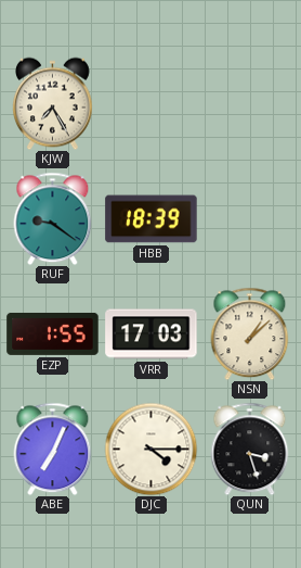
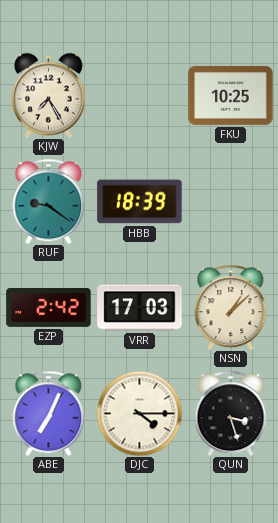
FKU: none -> 10:25
EZP: 1:55 -> 2:42
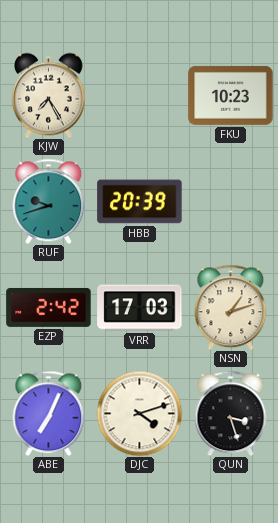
FKU: 10:25 -> 10:23
RUF: 9:21 -> 9:42
HBB: 18:39 -> 20:39
NSN: 1:08 -> 1:12
DJC: 4:15 -> 4:12
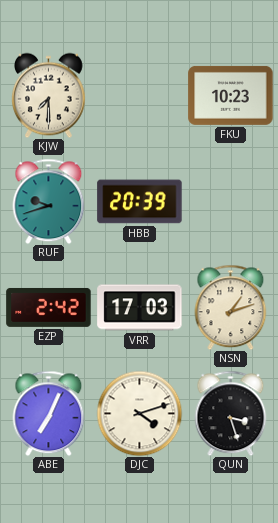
KJW: 7:25 -> 7:30
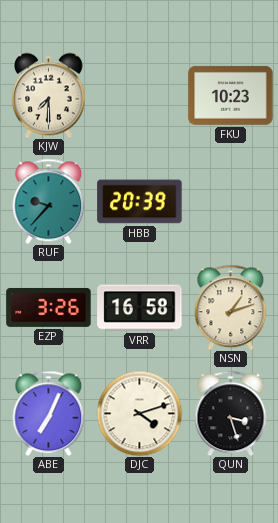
RUF: 9:42 -> 9:37
EZP: 2:42 -> 3:26
VRR: 17:03 -> 16:58
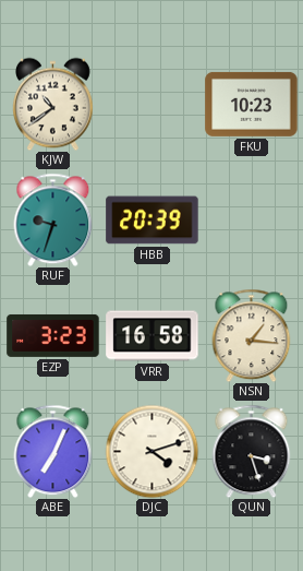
KJW: 7:30 -> 10:39
RUF: 9:37 -> 9:33
EZP: 3:26 -> 3:23
NSN: 1:12 -> 1:16
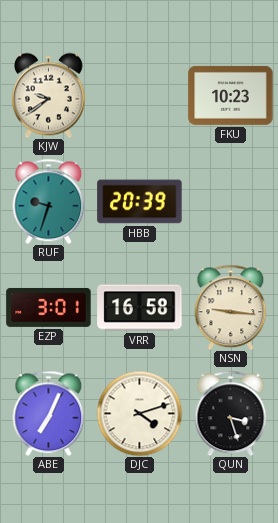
KJW: 10:39 -> 9:39
EZP: 3:23 -> 3:01
NSN: 1:16 -> 9:16
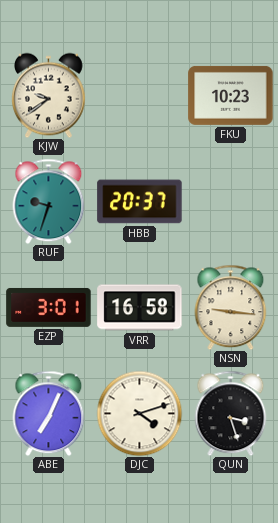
HBB: 20:39 -> 20:37
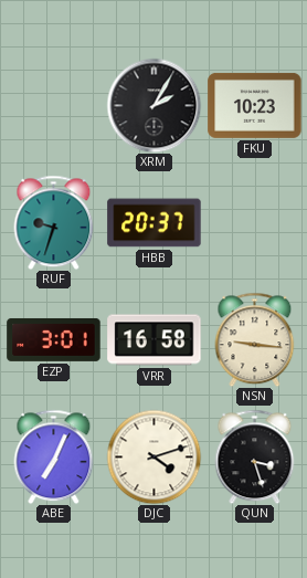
KJW: 9:39 -> none
XRM: none -> 2:05
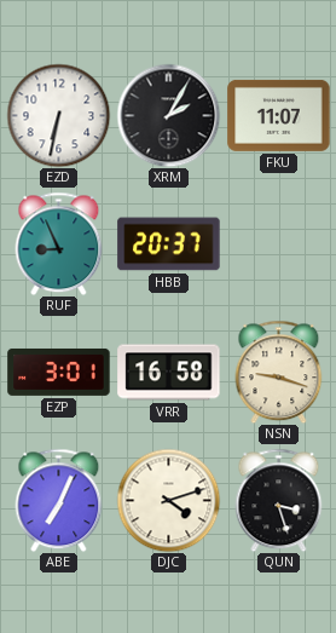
EZD: none -> 6:32
FKU: 10:23 -> 11:07
RUF: 9:33 -> 8:56
NSN: 9:16 -> 9:18
